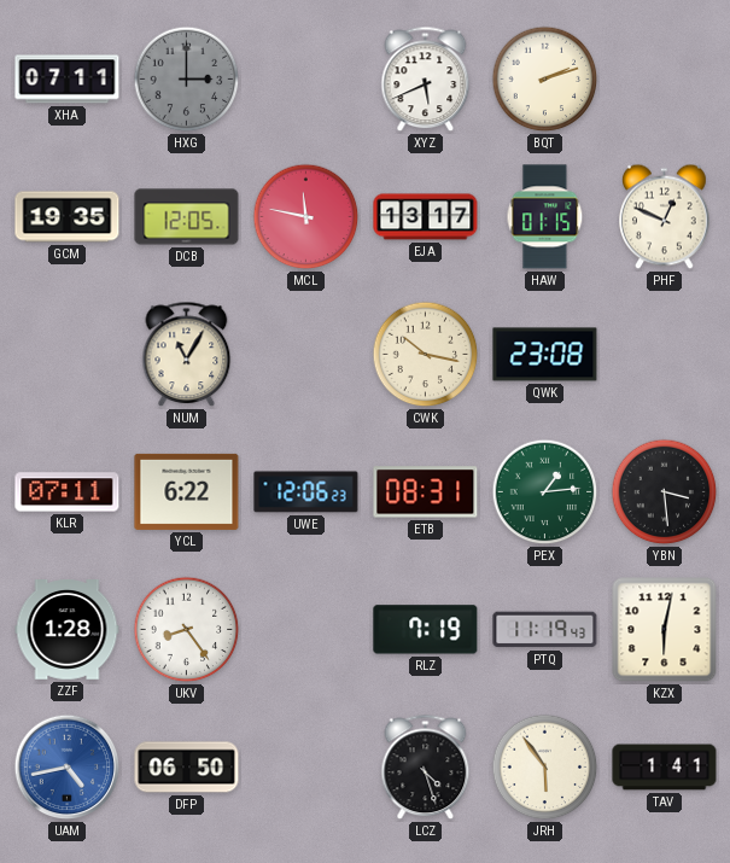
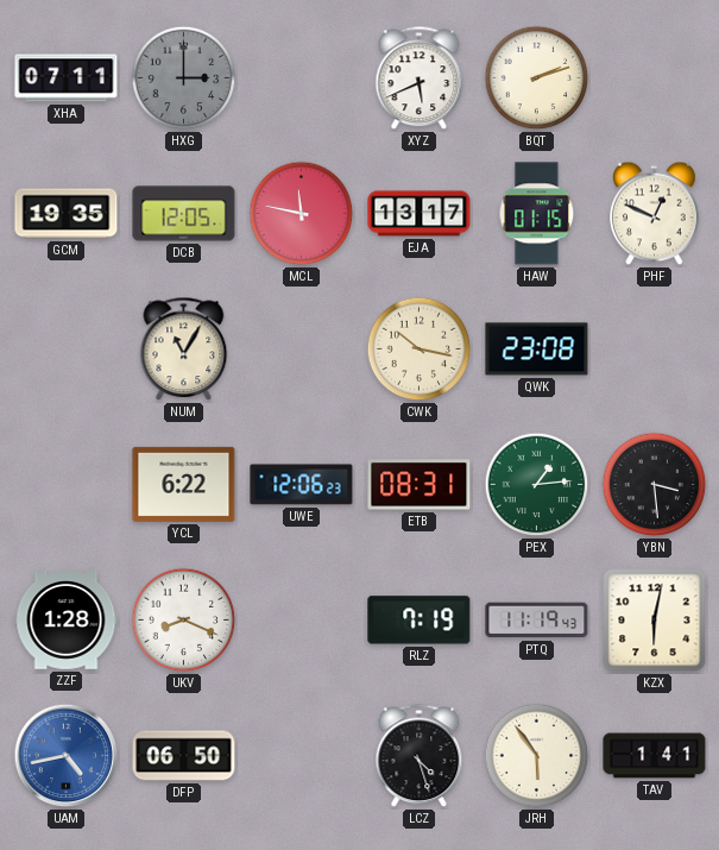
KLR: 07:11 -> none
UKV: 8:24 -> 8:19
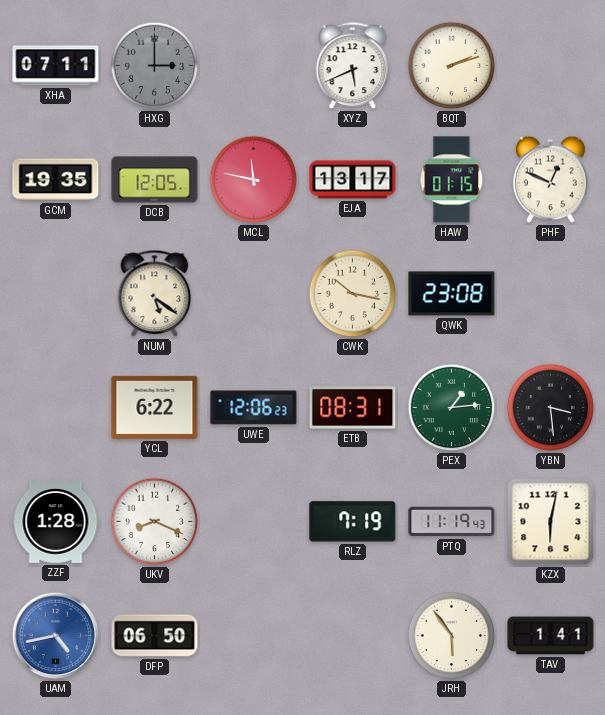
NUM: 11:05 -> 5:21
LCZ: 4:27 -> none
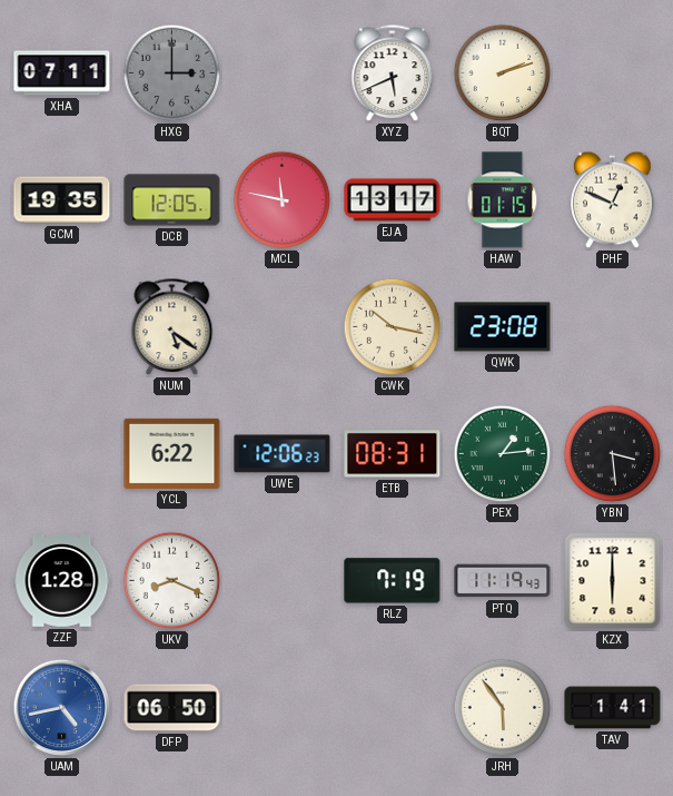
KZX: 6:02 -> 6:00
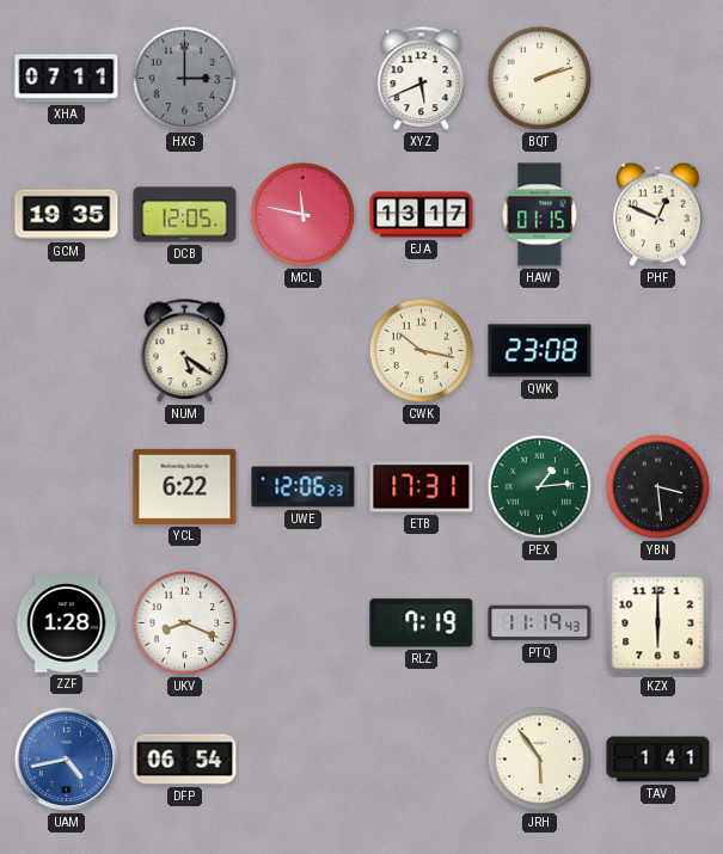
ETB: 08:31 -> 17:31
DFP: 06:50 -> 06:54
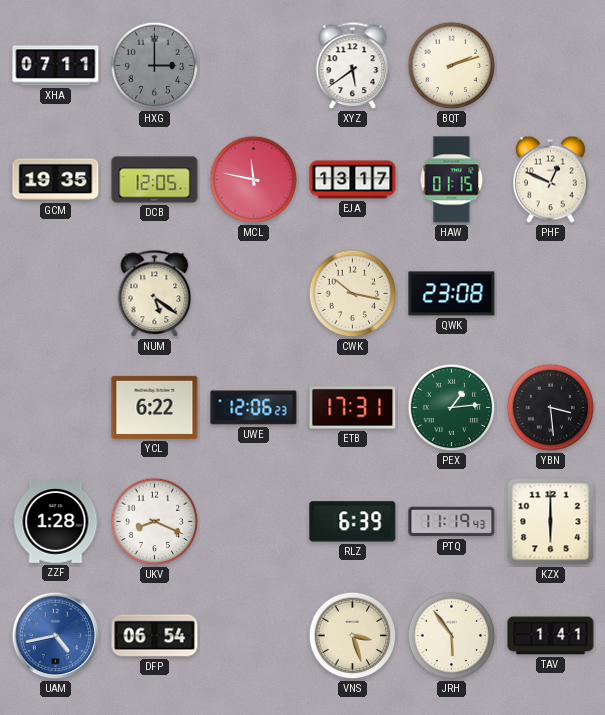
XYZ: 5:41 -> 5:39
RLZ: 7:19 -> 6:39
VNS: none -> 3:27
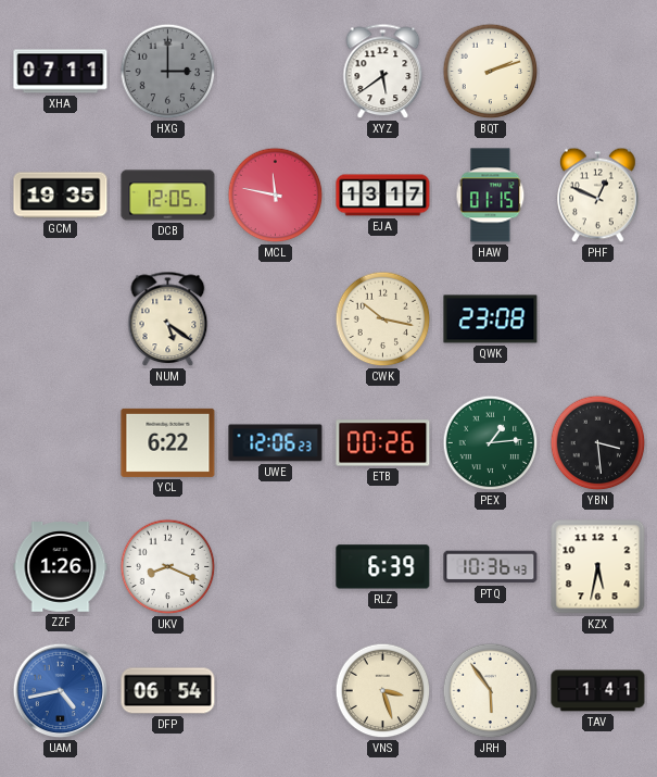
ETB: 17:31 -> 00:26
ZZF: 1:28 -> 1:26
PTQ: 11:19 -> 10:36
KZX: 6:00 -> 5:32
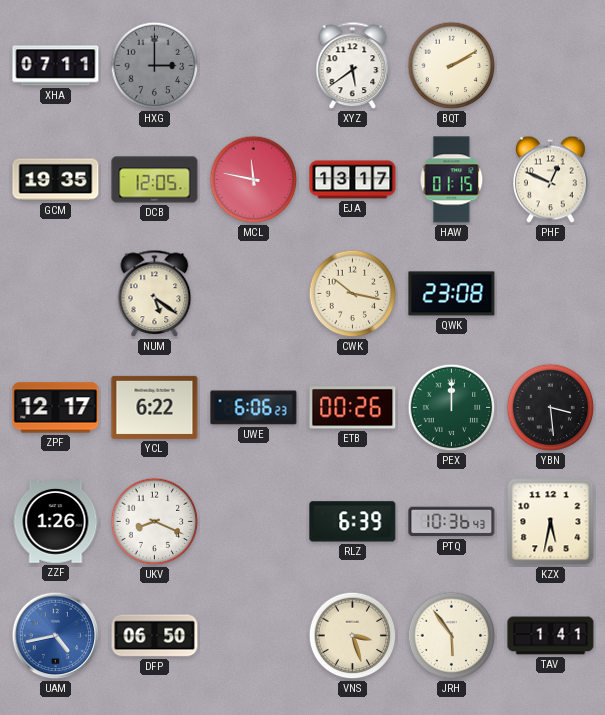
BQT: 2:12 -> 2:10
ZPF: none -> 12:17
UWE: 12:06 -> 6:06
PEX: 1:14 -> 12:00
DFP: 06:54 -> 06:50
